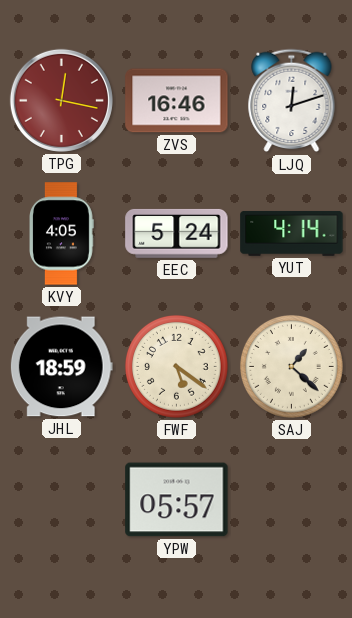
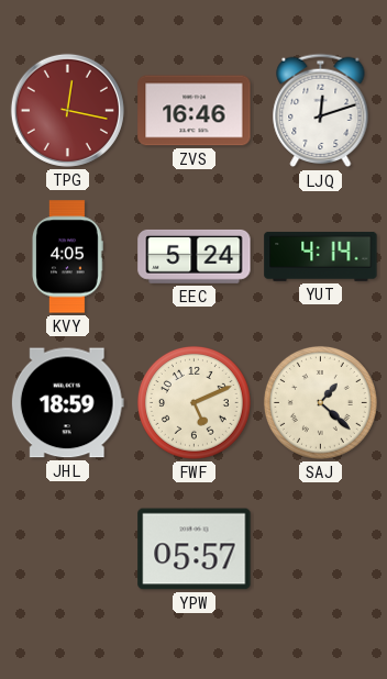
FWF: 5:21 -> 5:11
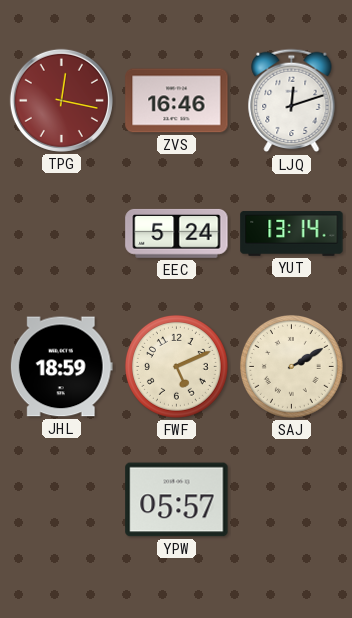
KVY: 4:05 -> none
YUT: 4:14 -> 13:14
SAJ: 1:22 -> 2:10
